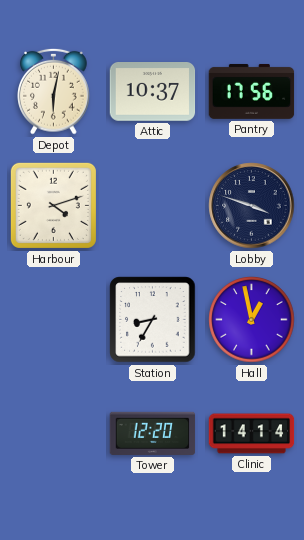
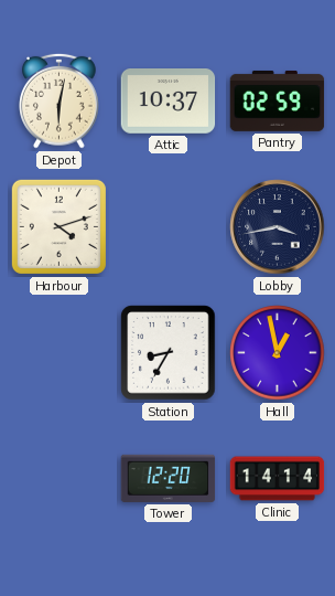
Pantry: 17:56 -> 02:59
Lobby: 3:48 -> 3:43
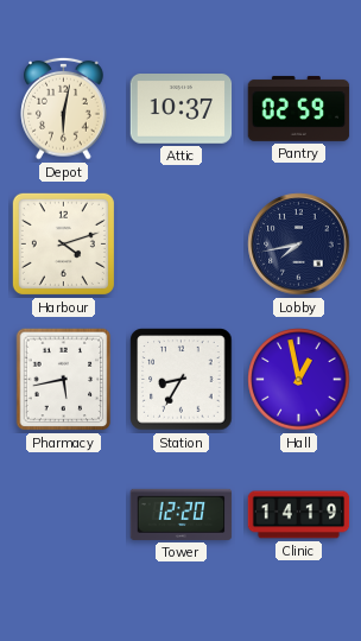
Lobby: 3:43 -> 7:43
Pharmacy: none -> 5:43
Clinic: 14:14 -> 14:19
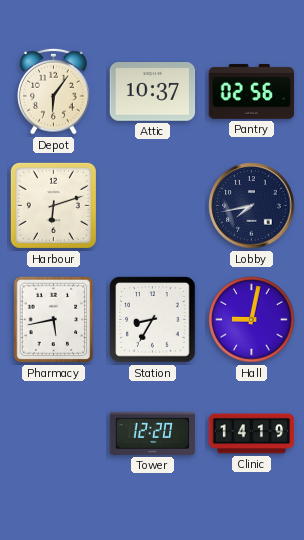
Depot: 6:02 -> 6:06
Pantry: 02:59 -> 02:56
Harbour: 4:12 -> 6:12
Hall: 12:58 -> 9:02
